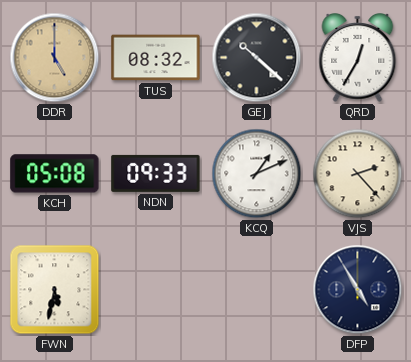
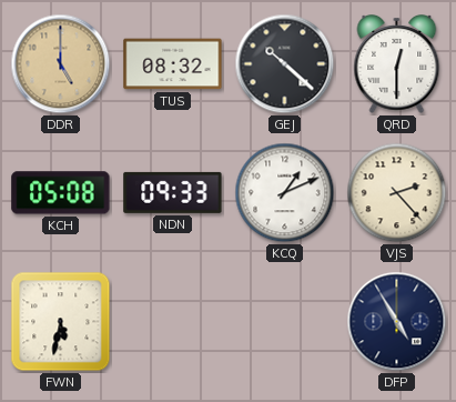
QRD: 12:35 -> 12:30
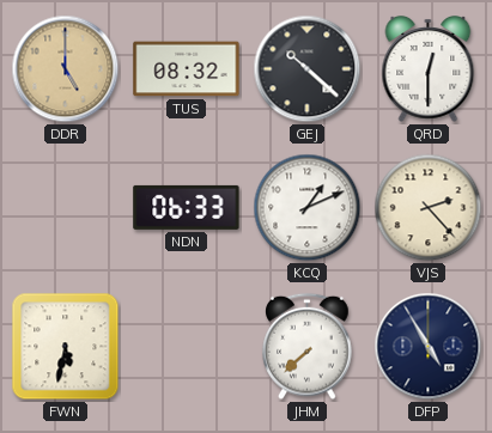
KCH: 05:08 -> none
NDN: 09:33 -> 06:33
JHM: none -> 7:38
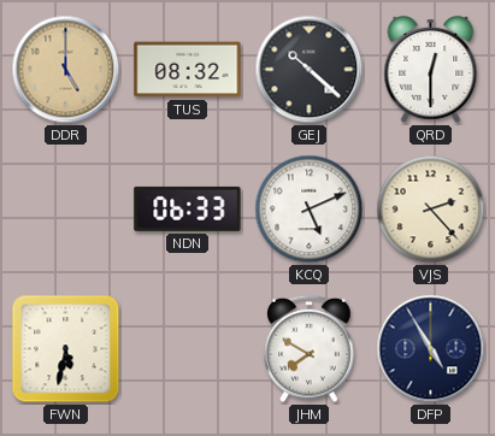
KCQ: 1:11 -> 5:11
JHM: 7:38 -> 7:50
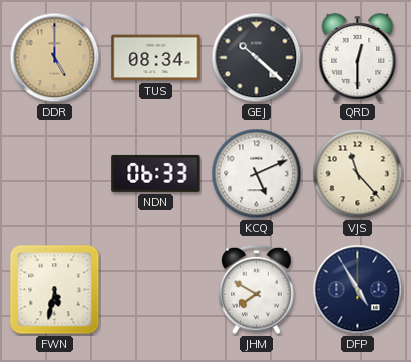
TUS: 08:32 -> 08:34
VJS: 2:23 -> 11:23
